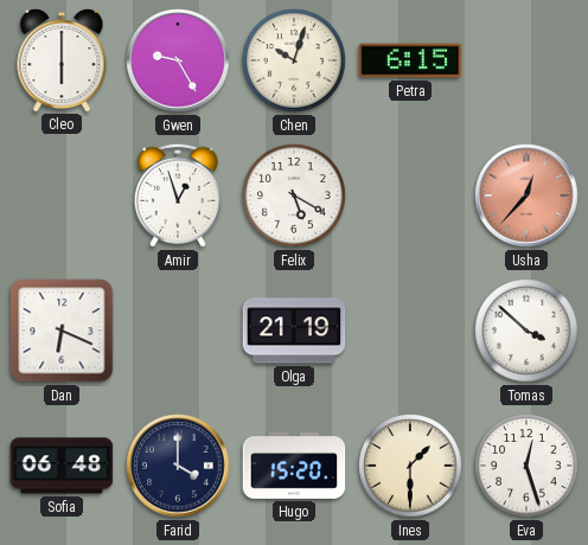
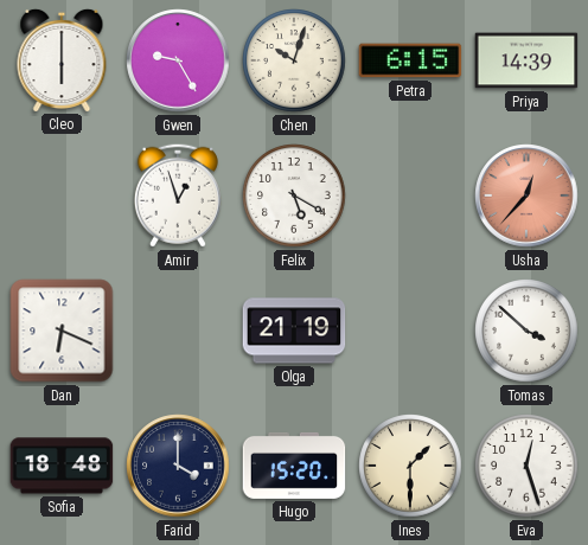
Priya: none -> 14:39
Sofia: 06:48 -> 18:48
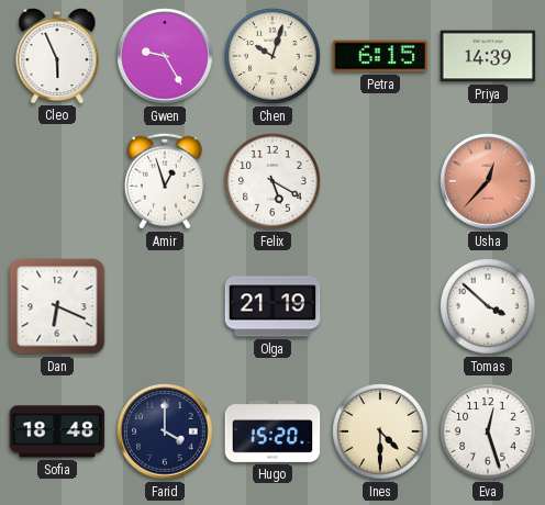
Cleo: 6:00 -> 5:56
Ines: 1:30 -> 4:30
